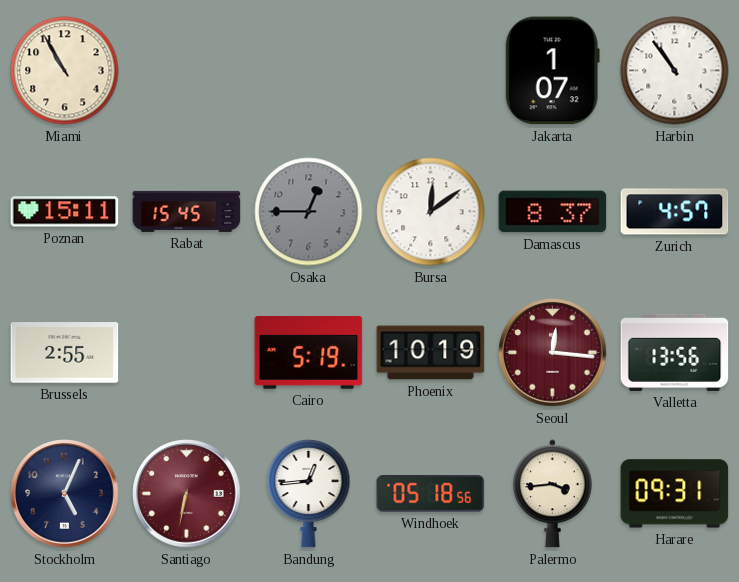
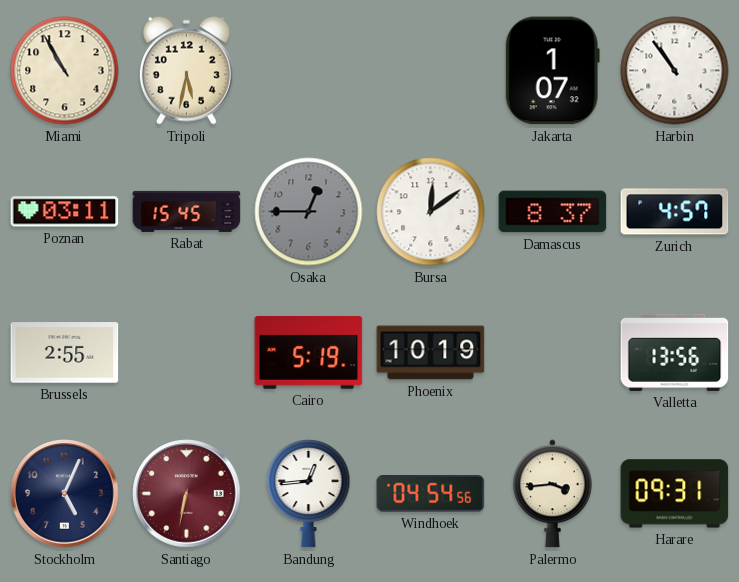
Tripoli: none -> 5:32
Poznan: 15:11 -> 03:11
Seoul: 12:16 -> none
Windhoek: 05:18 -> 04:54
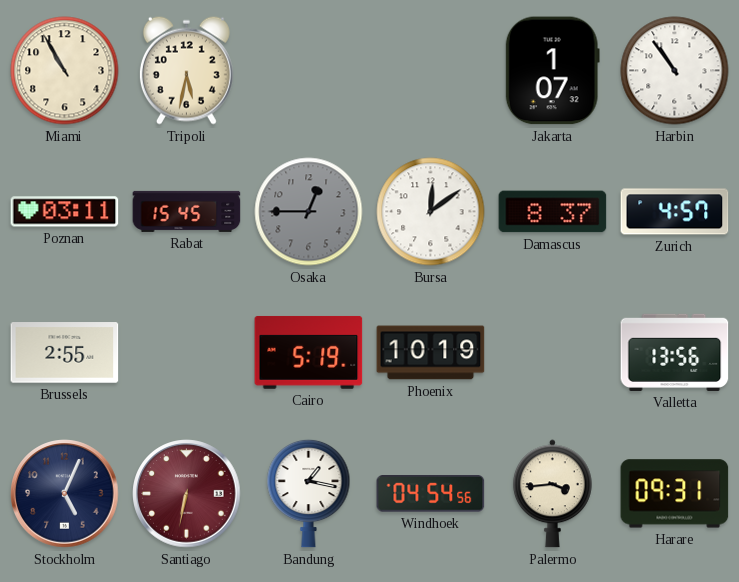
Bandung: 12:44 -> 1:17
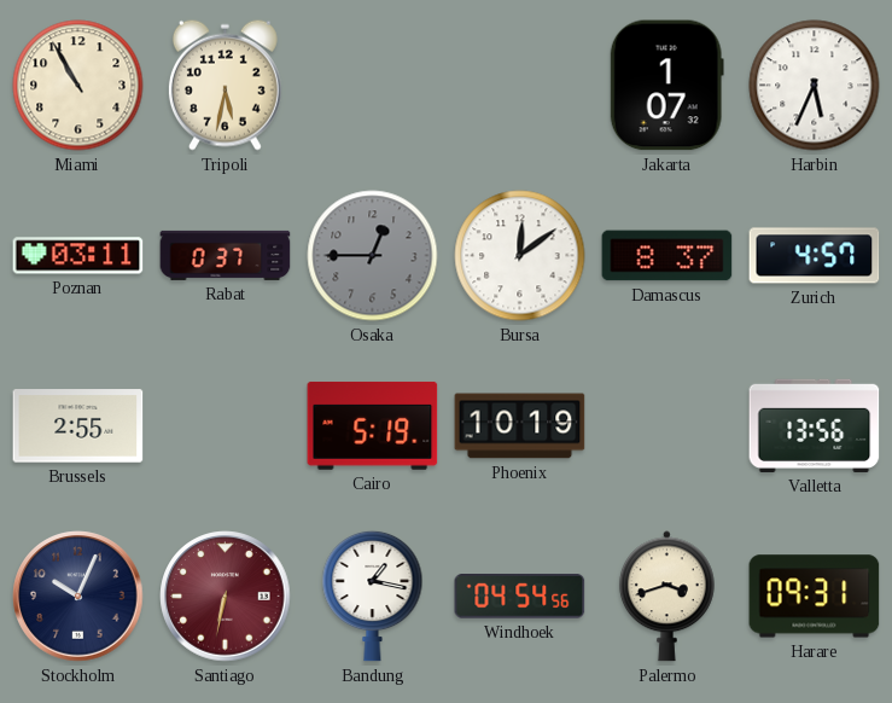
Harbin: 10:54 -> 5:34
Rabat: 15:45 -> 0:37
Stockholm: 5:04 -> 10:04
Palermo: 3:44 -> 3:42
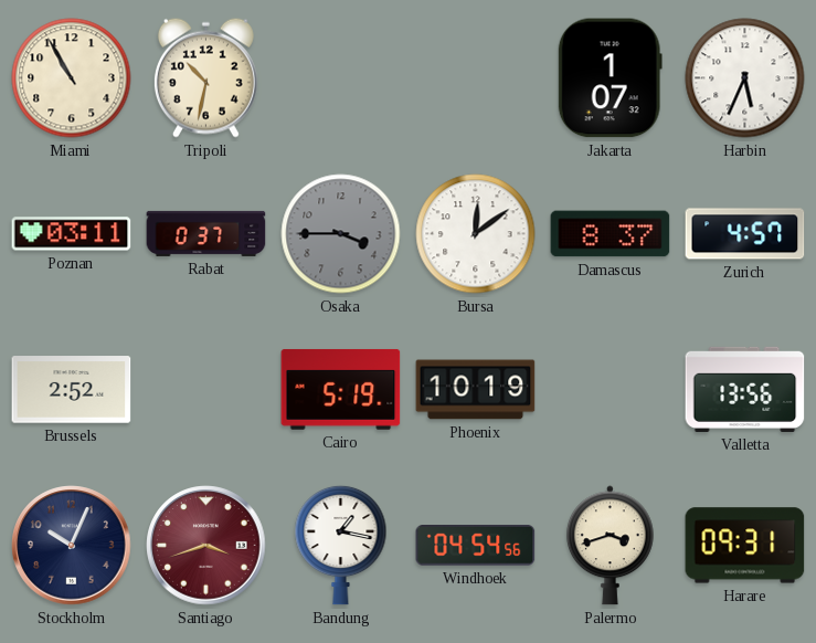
Tripoli: 5:32 -> 10:32
Osaka: 12:45 -> 3:45
Brussels: 2:55 -> 2:52
Santiago: 6:32 -> 3:42
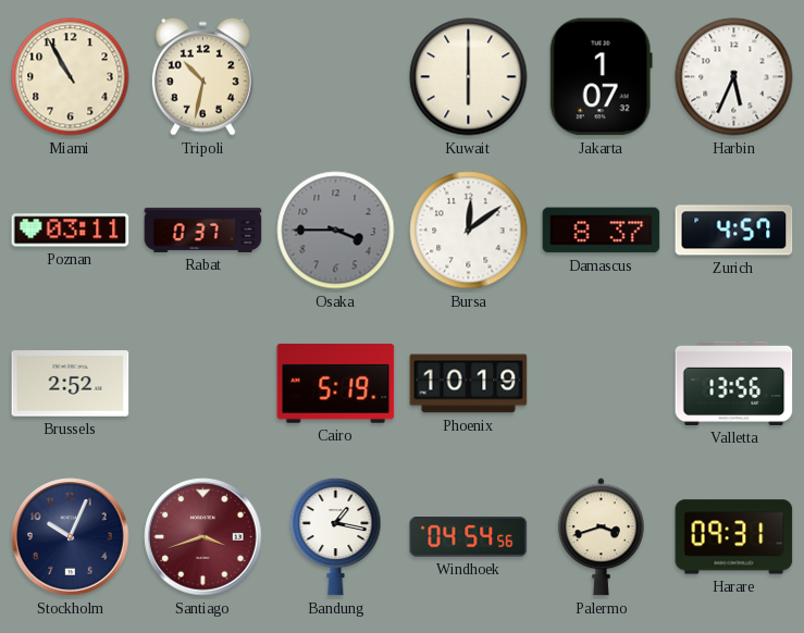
Kuwait: none -> 6:00
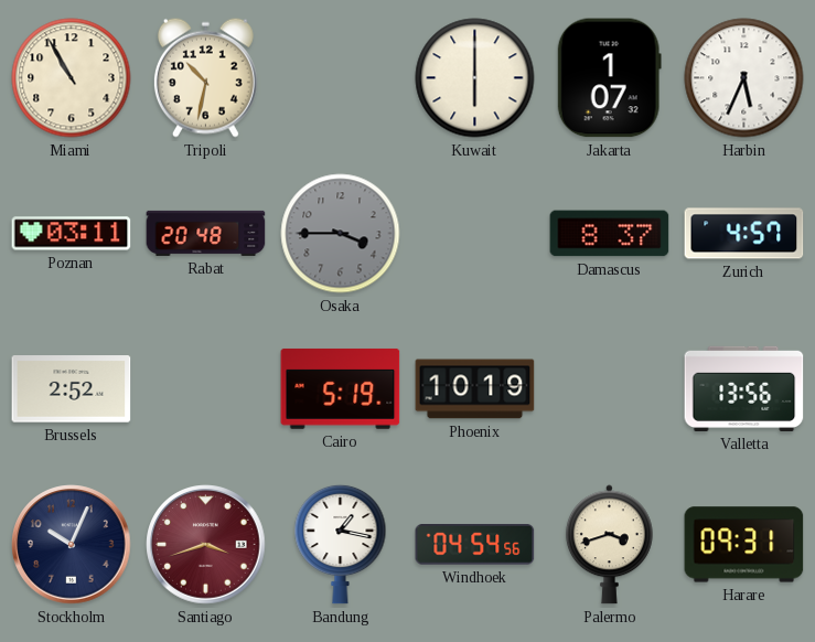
Rabat: 0:37 -> 20:48
Bursa: 12:09 -> none
